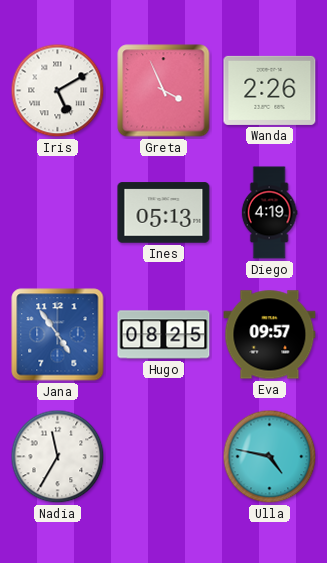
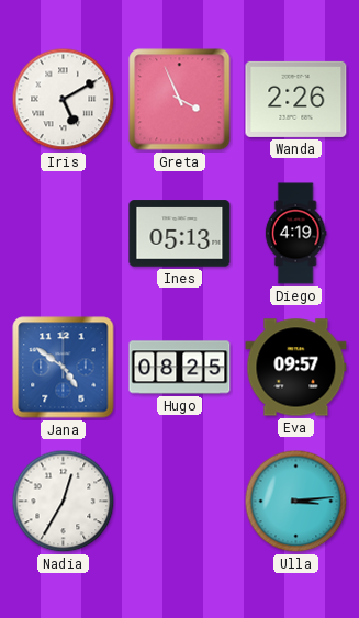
Jana: 4:54 -> 4:51
Nadia: 11:35 -> 12:35
Ulla: 4:47 -> 3:14
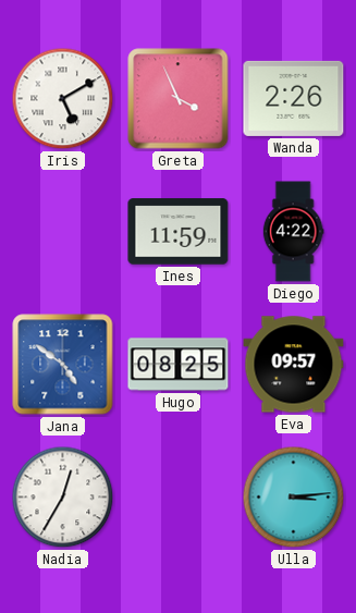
Ines: 05:13 -> 11:59
Diego: 4:19 -> 4:22
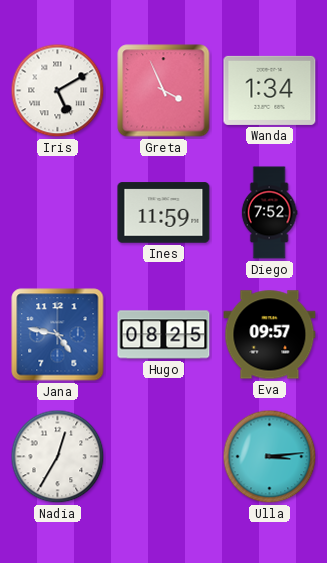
Wanda: 2:26 -> 1:34
Diego: 4:22 -> 7:52
Jana: 4:51 -> 4:47
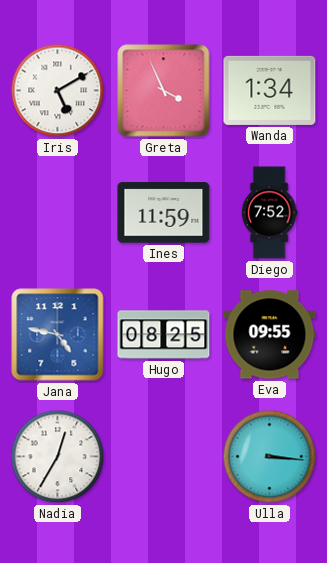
Eva: 09:57 -> 09:55
Ulla: 3:14 -> 3:16
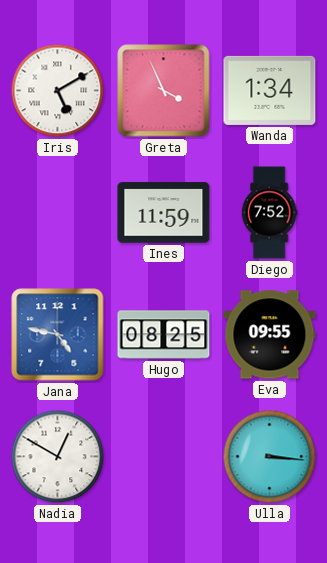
Nadia: 12:35 -> 12:50
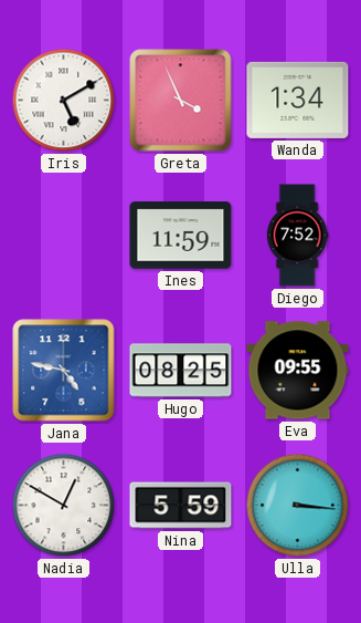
Nina: none -> 5:59
